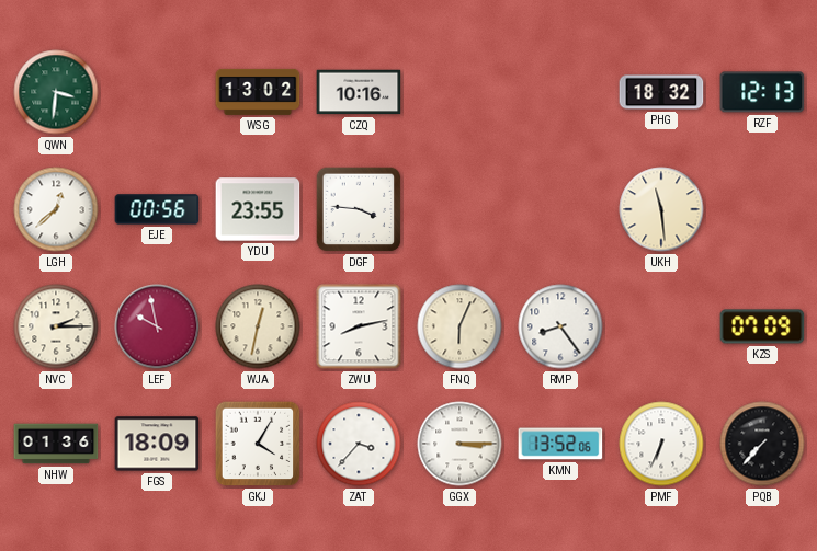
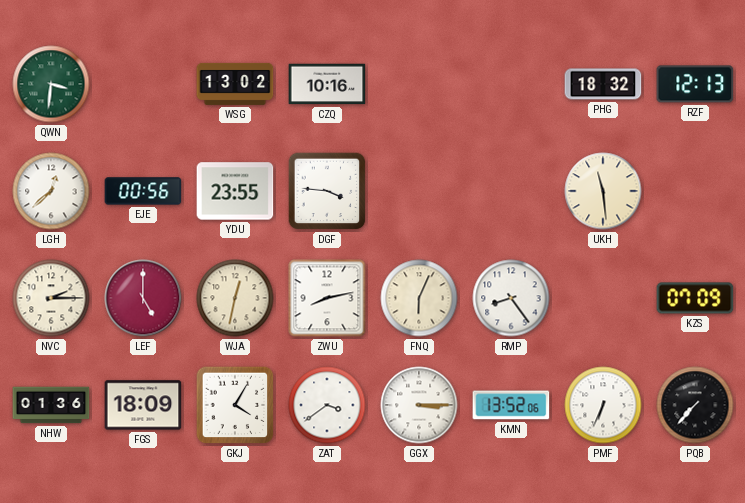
LEF: 9:58 -> 5:00
ZAT: 3:37 -> 3:39
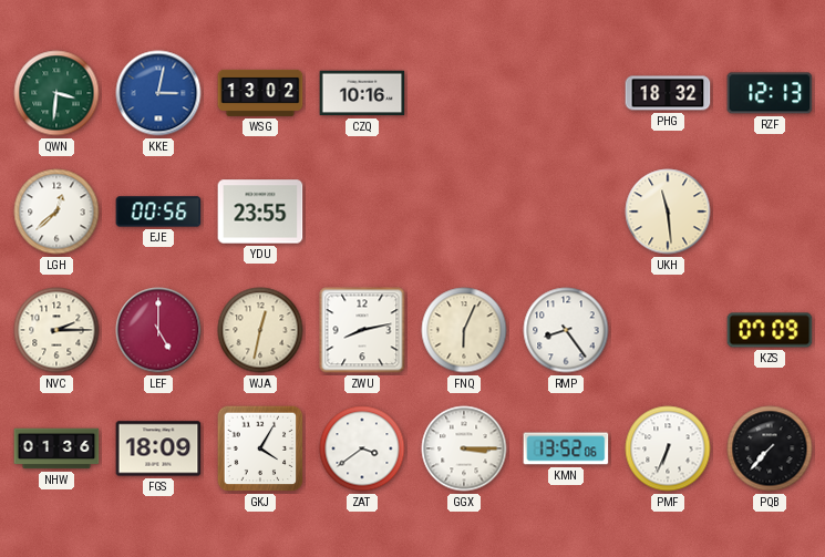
KKE: none -> 3:02
DGF: 3:46 -> none
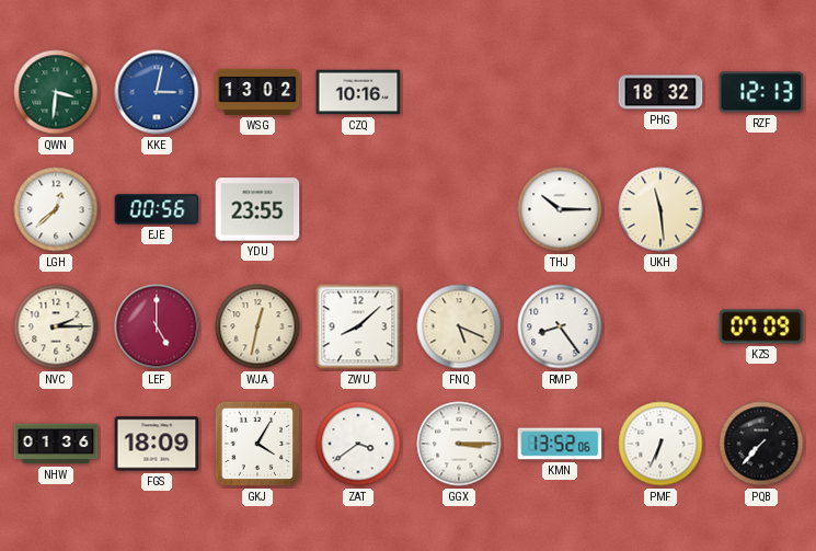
THJ: none -> 10:15
ZWU: 8:13 -> 8:08
FNQ: 6:04 -> 5:19
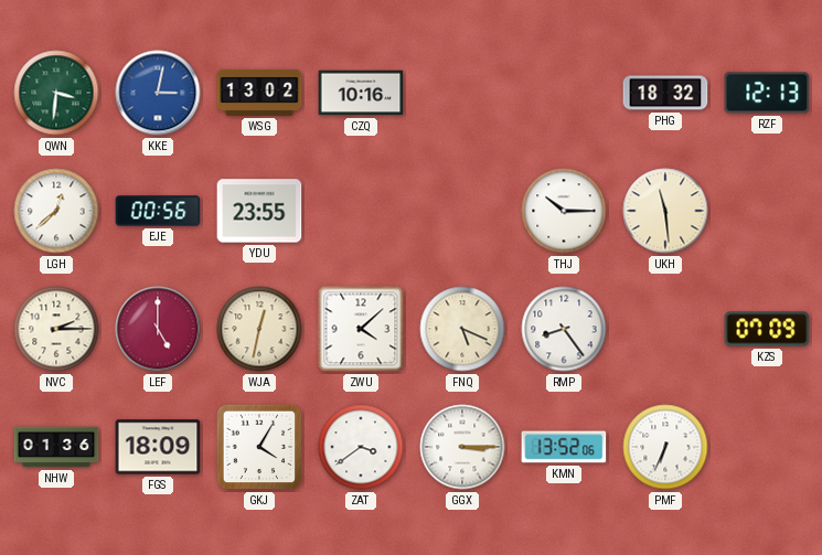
ZWU: 8:08 -> 4:08
PQB: 7:37 -> none
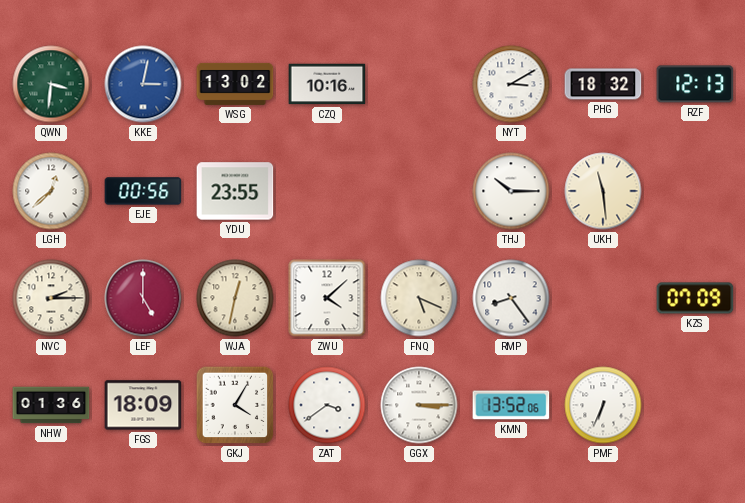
NYT: none -> 3:10
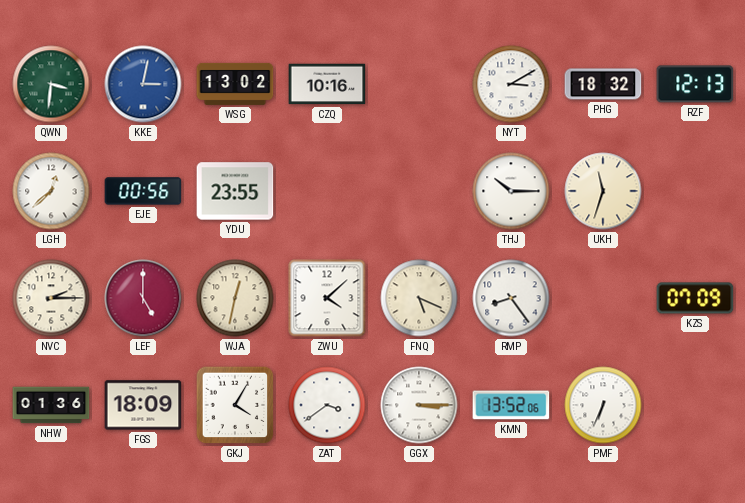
UKH: 11:29 -> 11:33
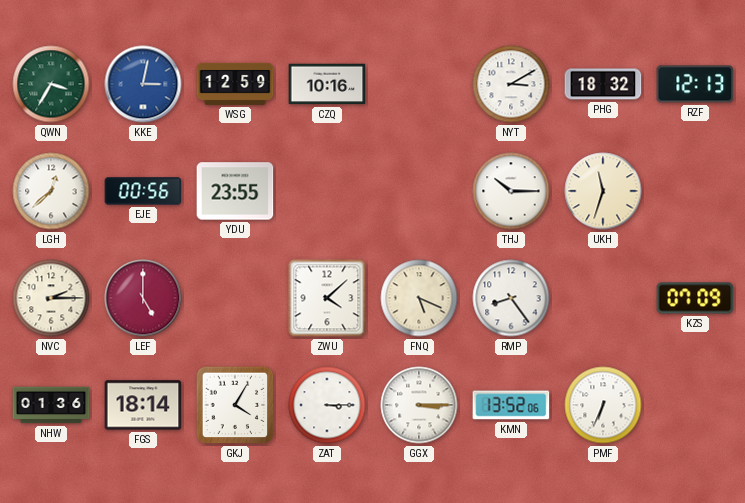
QWN: 3:31 -> 3:35
WSG: 13:02 -> 12:59
WJA: 12:32 -> none
FGS: 18:09 -> 18:14
ZAT: 3:39 -> 3:15
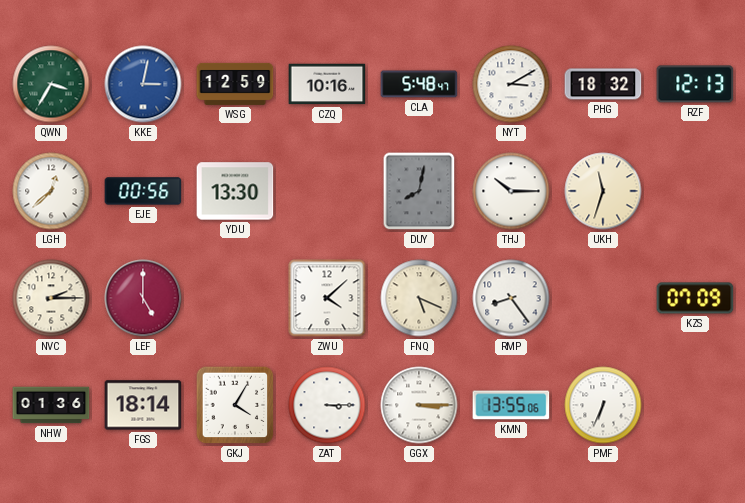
CLA: none -> 5:48
YDU: 23:55 -> 13:30
DUY: none -> 8:02
KMN: 13:52 -> 13:55
